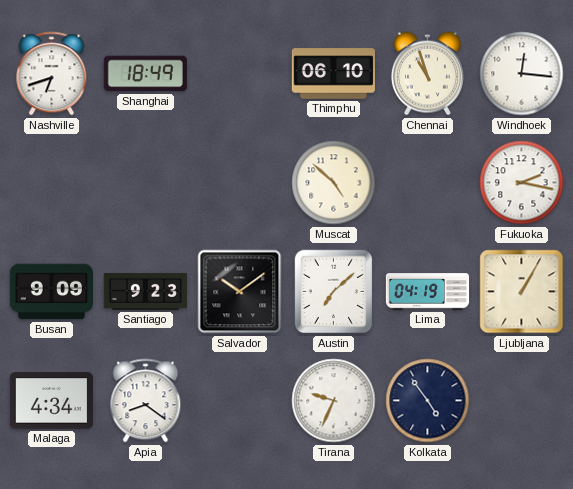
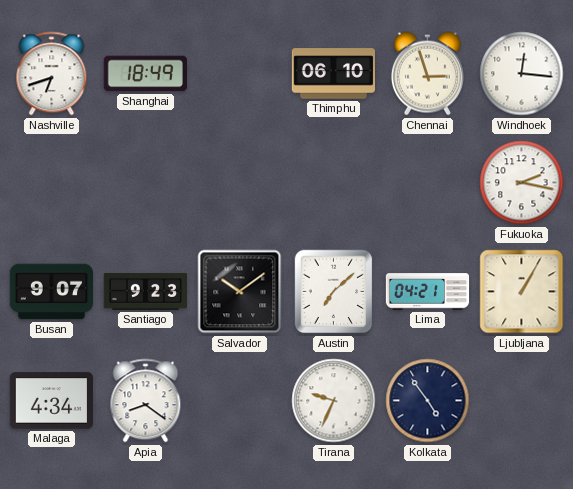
Chennai: 10:57 -> 2:57
Muscat: 4:52 -> none
Busan: 9:09 -> 9:07
Lima: 04:19 -> 04:21
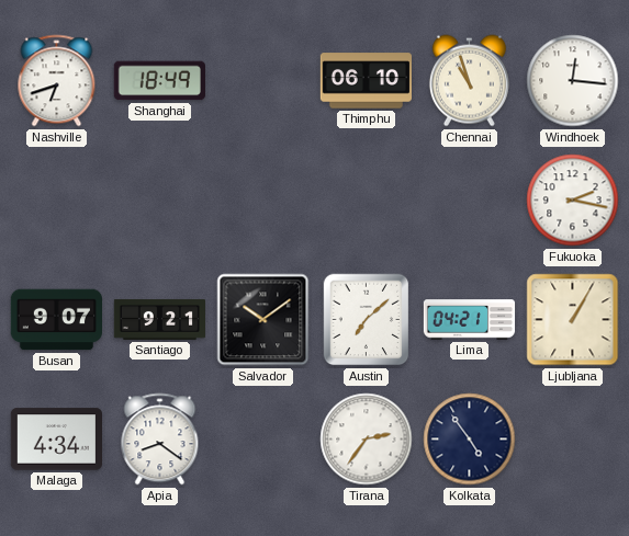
Chennai: 2:57 -> 10:57
Santiago: 9:23 -> 9:21
Tirana: 9:34 -> 2:36
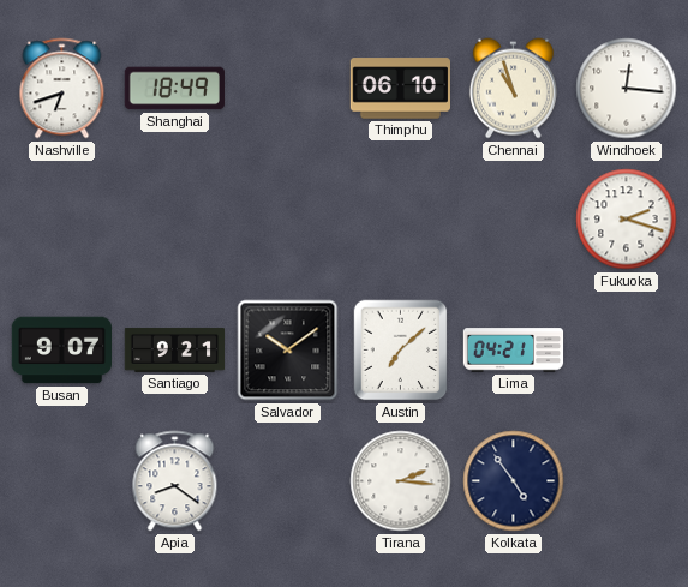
Fukuoka: 2:17 -> 2:18
Ljubljana: 1:05 -> none
Malaga: 4:34 -> none
Tirana: 2:36 -> 2:16
